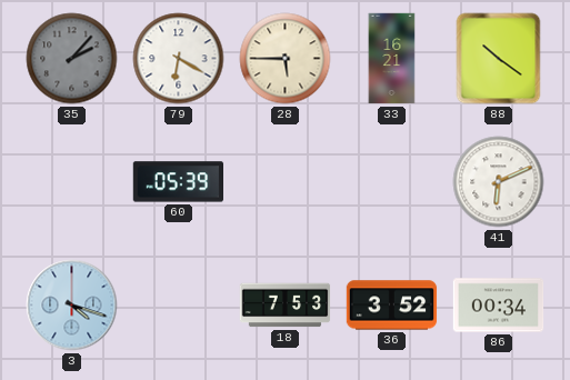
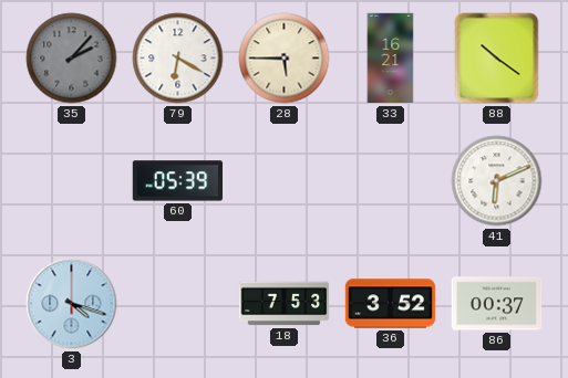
86: 00:34 -> 00:37
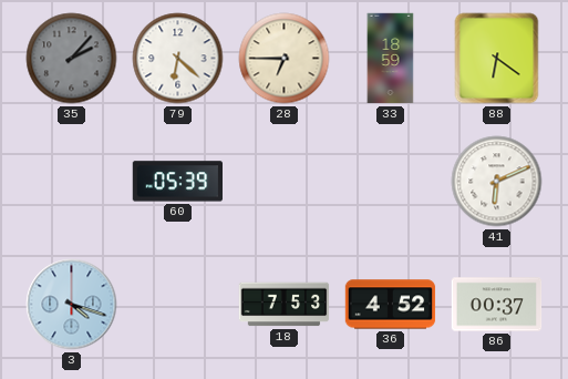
79: 6:20 -> 6:22
28: 5:45 -> 6:45
33: 16:21 -> 18:59
88: 10:21 -> 6:21
36: 3:52 -> 4:52
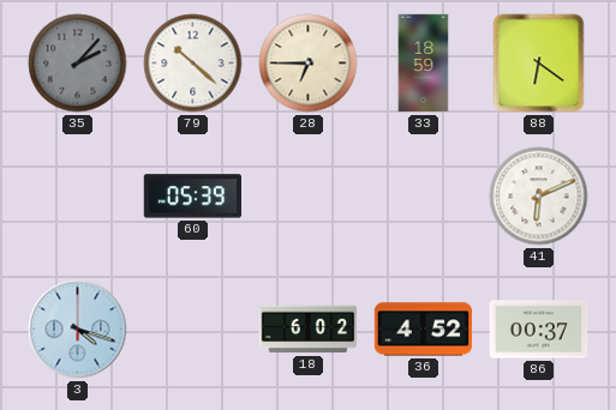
79: 6:22 -> 10:22
18: 7:53 -> 6:02
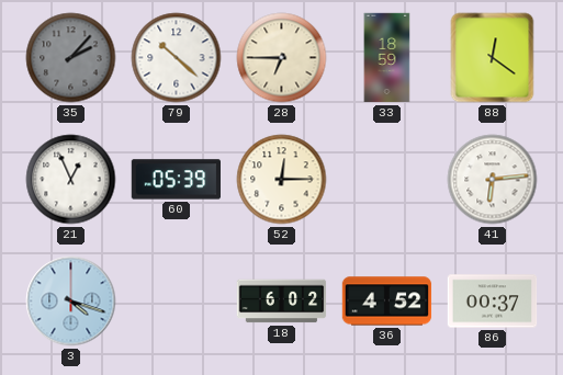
88: 6:21 -> 12:21
21: none -> 12:56
52: none -> 12:15
41: 6:11 -> 6:14
